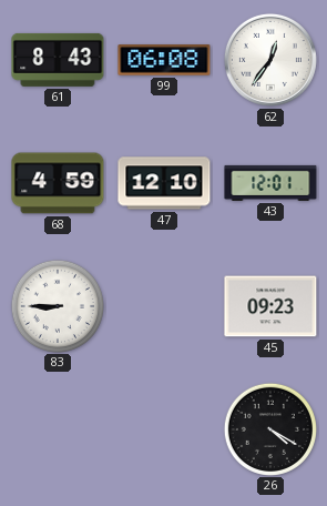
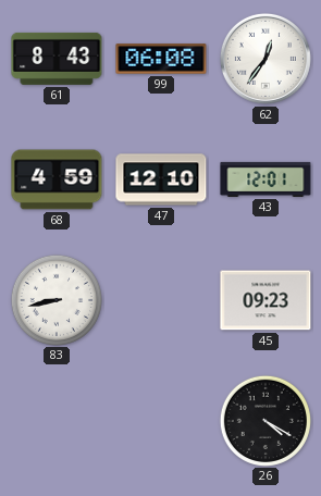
83: 8:45 -> 8:43
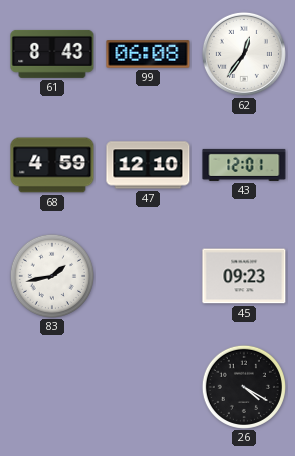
83: 8:43 -> 1:43
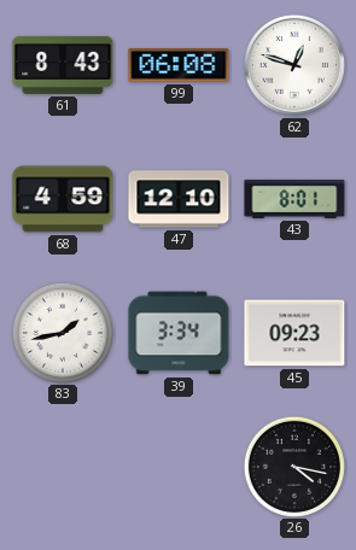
62: 12:36 -> 12:48
43: 12:01 -> 8:01
39: none -> 3:34
26: 4:20 -> 4:17
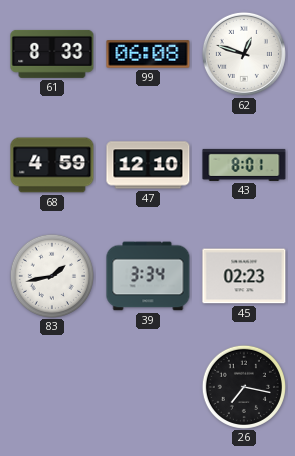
61: 8:43 -> 8:33
45: 09:23 -> 02:23
26: 4:17 -> 7:17
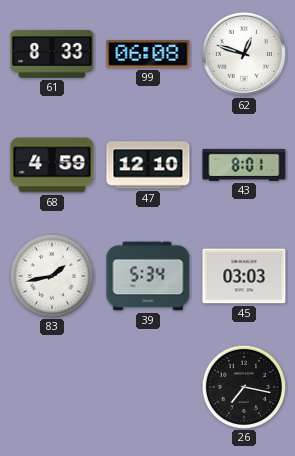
39: 3:34 -> 5:34
45: 02:23 -> 03:03
